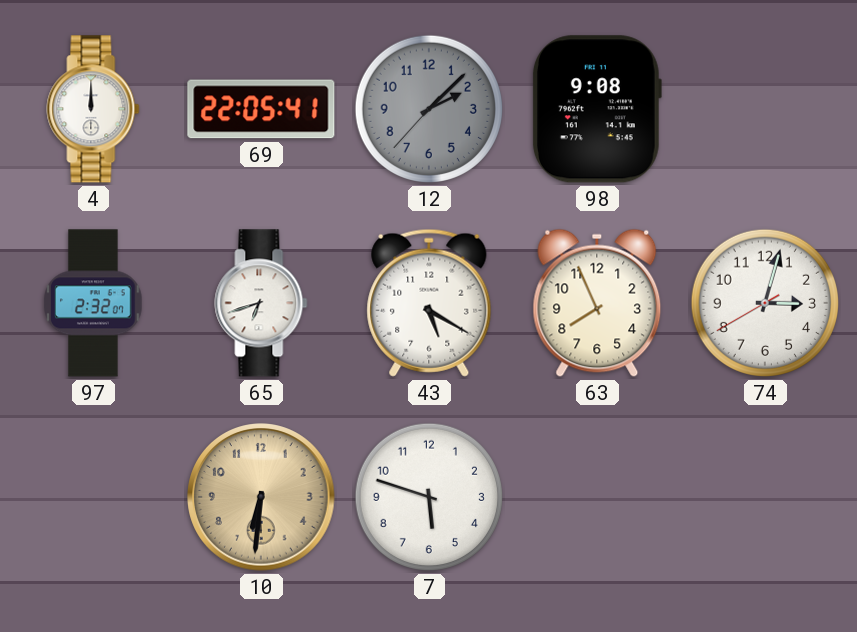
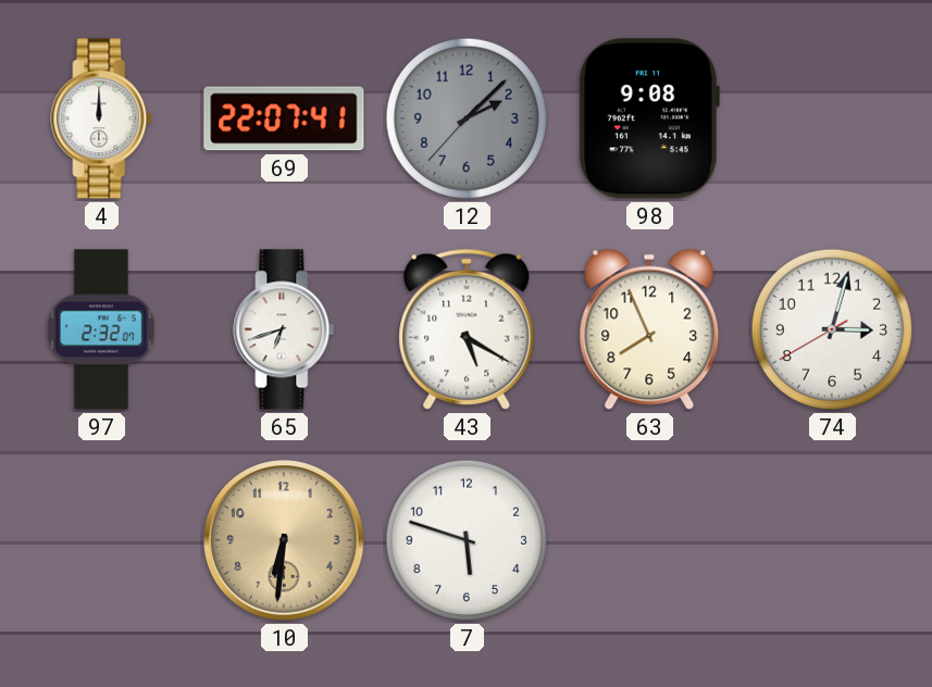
69: 22:05 -> 22:07
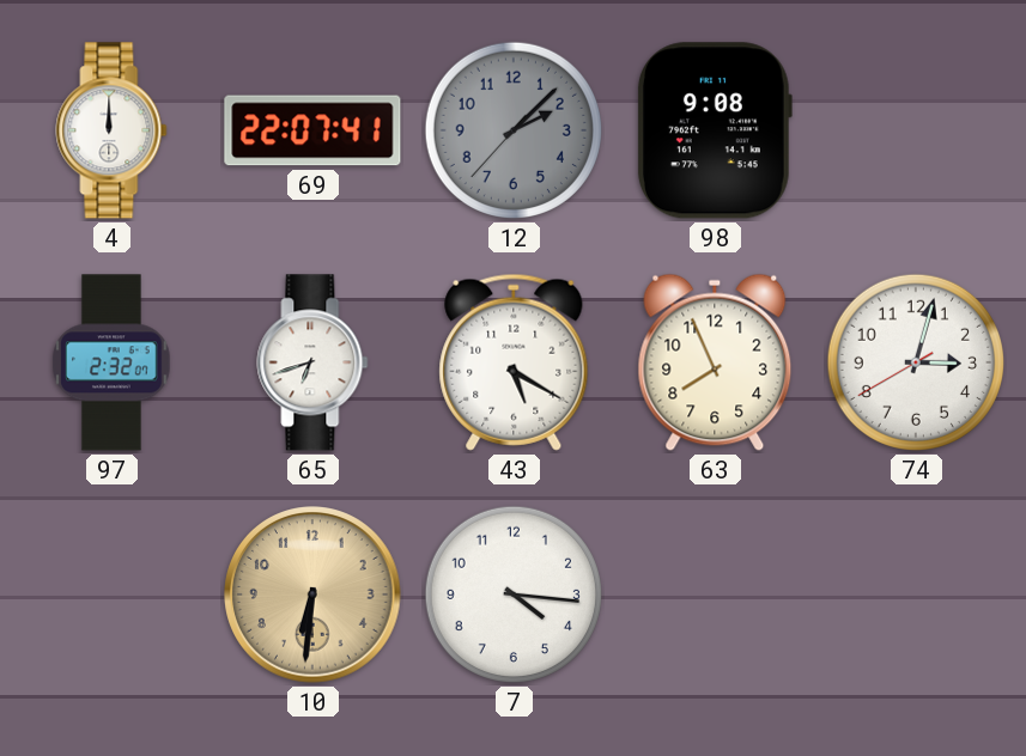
7: 5:48 -> 4:16
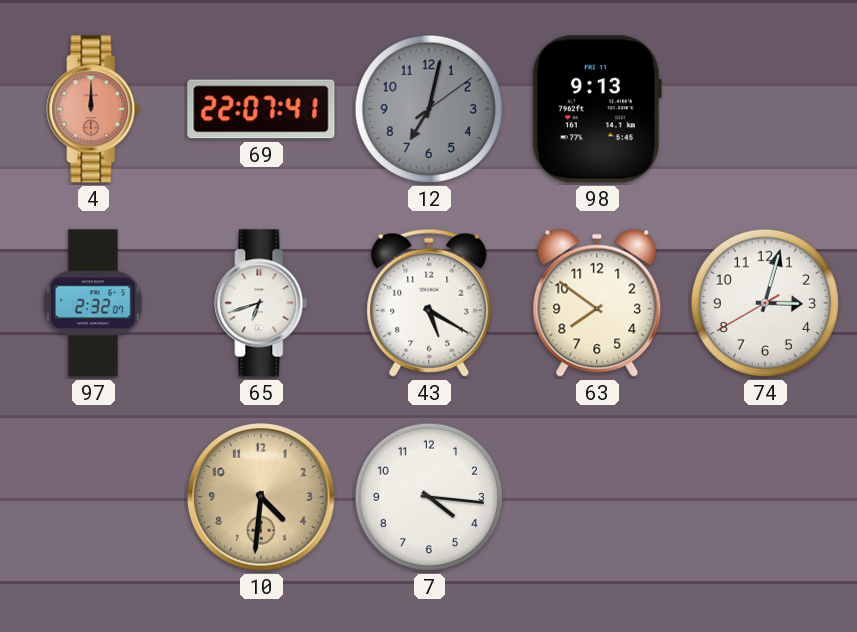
4 dial: white -> salmon
12: 2:07 -> 7:02
98: 9:08 -> 9:13
63: 7:56 -> 7:51
10: 6:31 -> 4:31
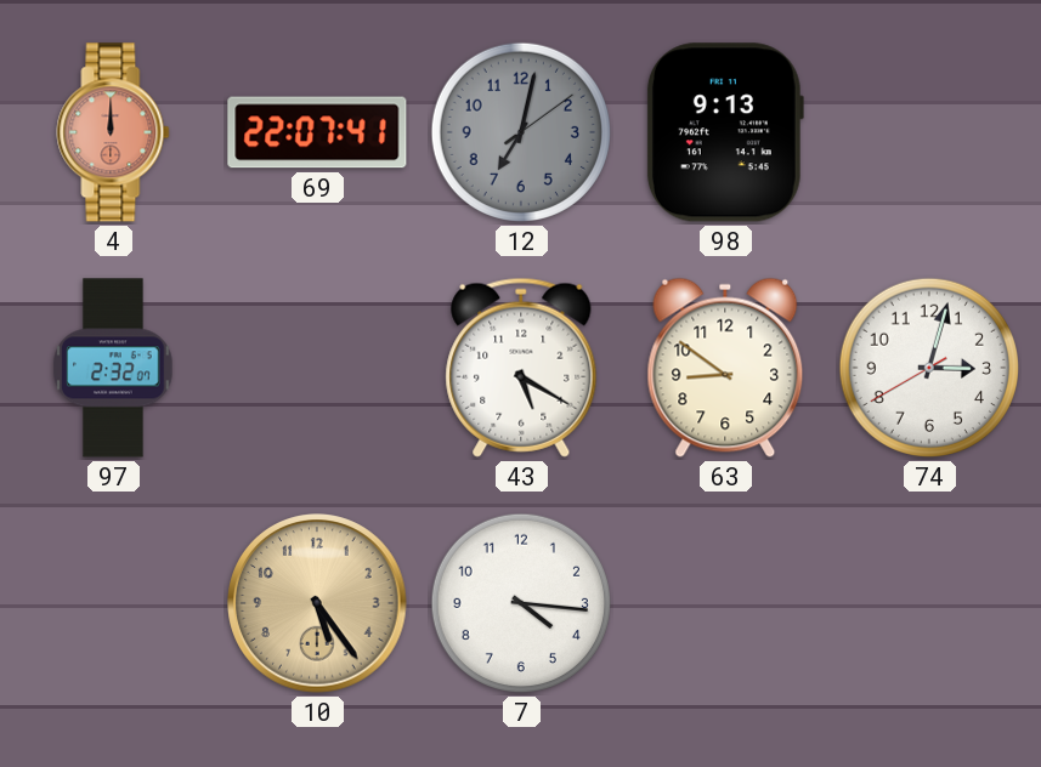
65: 6:42 -> none
63: 7:51 -> 8:51
10: 4:31 -> 5:24
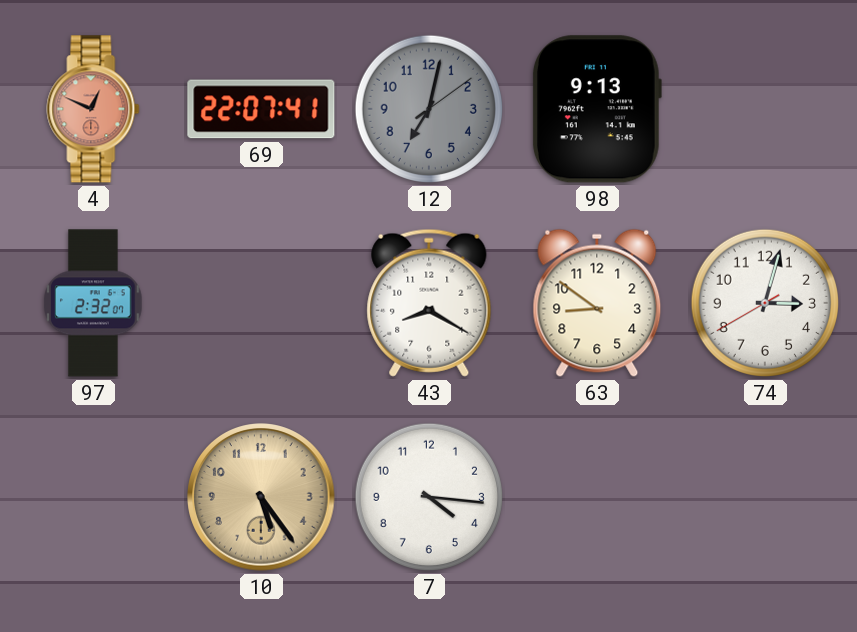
4: 12:00 -> 12:49
43: 5:20 -> 8:20
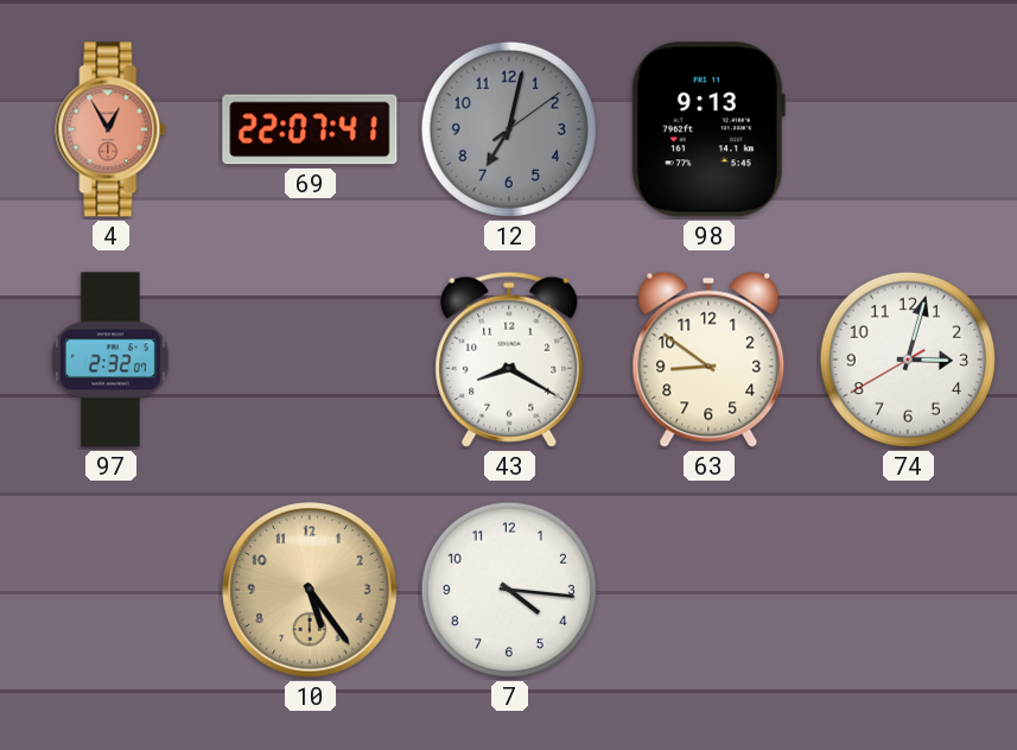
4: 12:49 -> 12:55
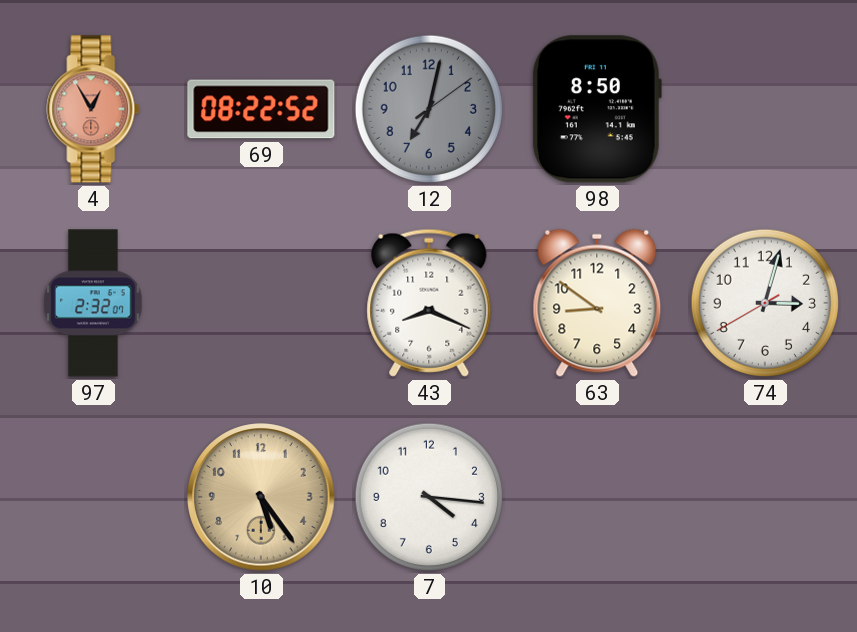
69: 22:07 -> 08:22
98: 9:13 -> 8:50
43: 8:20 -> 8:19
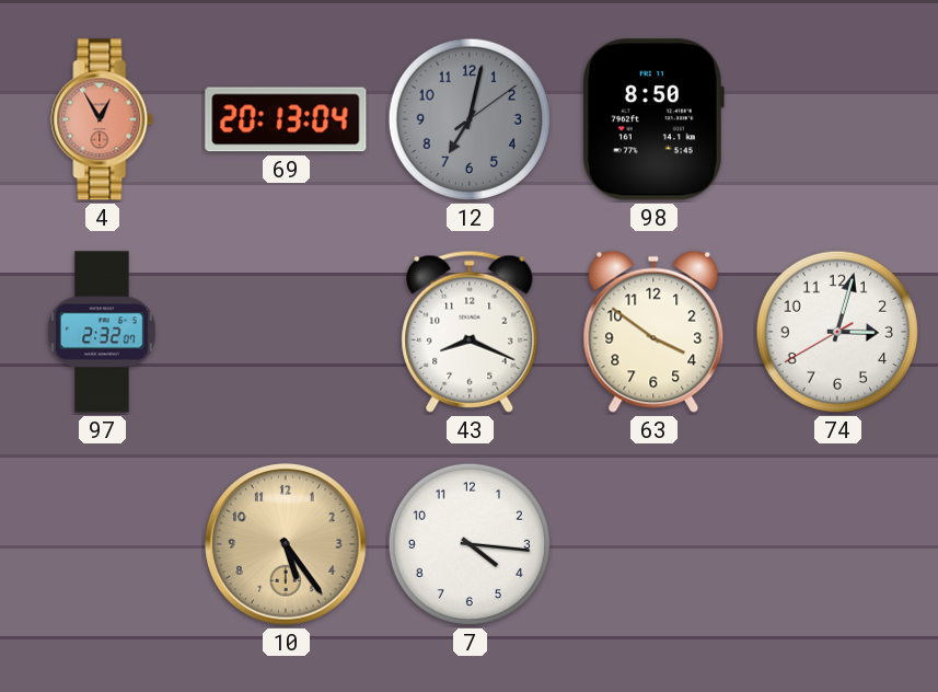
69: 08:22 -> 20:13
63: 8:51 -> 3:51
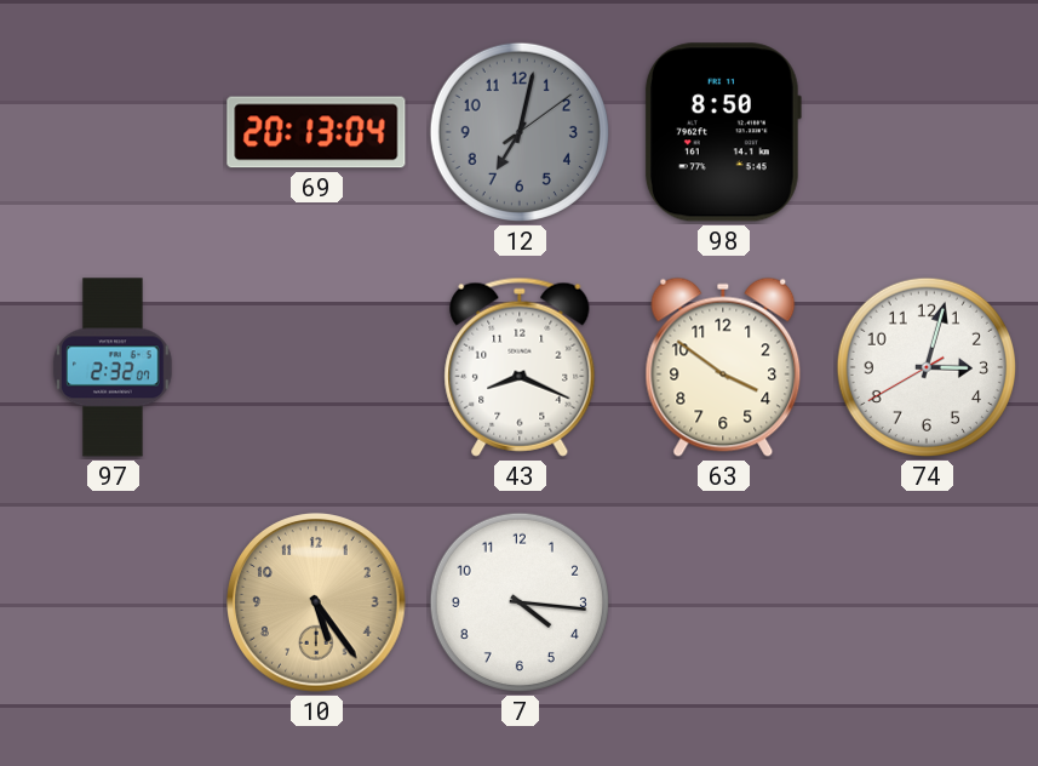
4: 12:55 -> none
